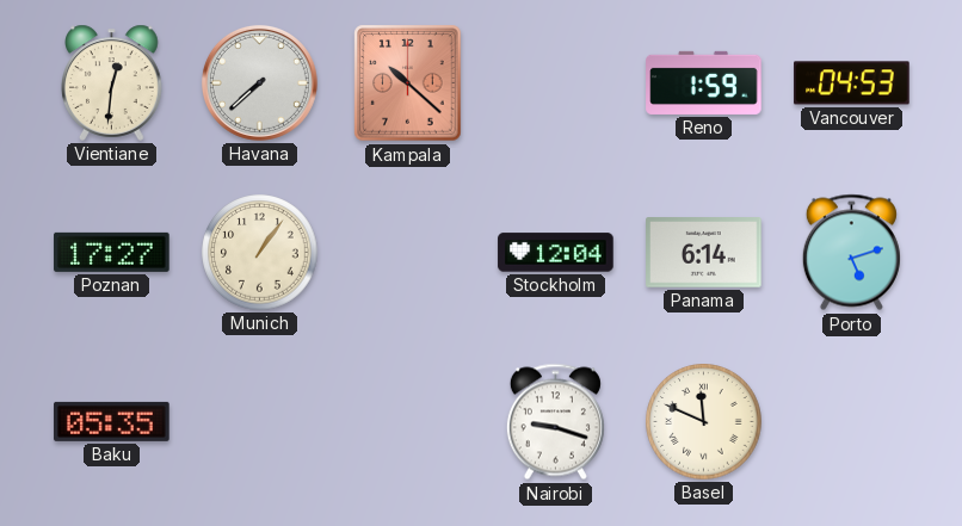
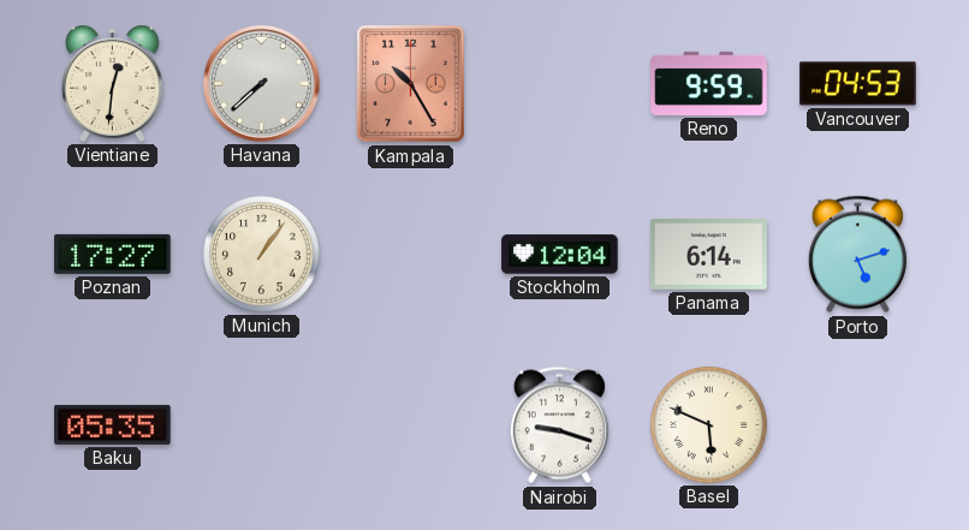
Kampala: 10:22 -> 10:25
Reno: 1:59 -> 9:59
Basel: 11:49 -> 5:49
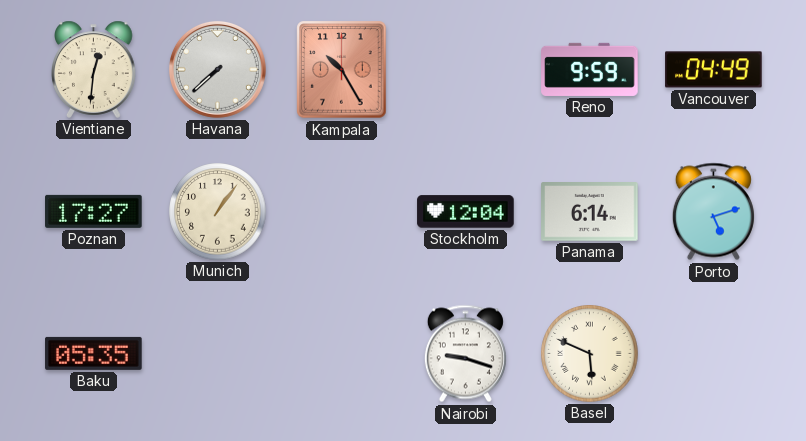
Vancouver: 04:53 -> 04:49
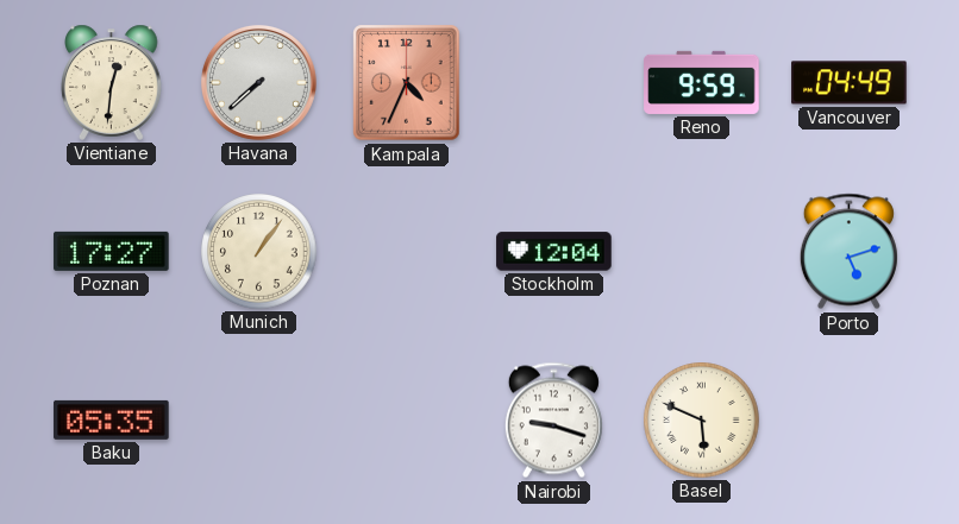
Kampala: 10:25 -> 4:34
Panama: 6:14 -> none
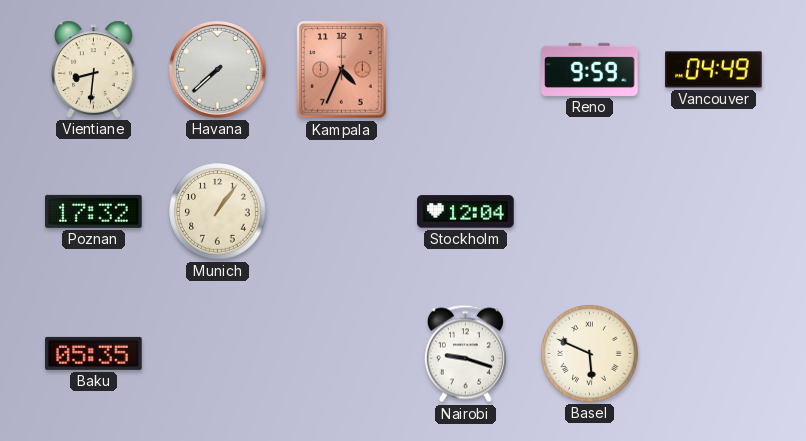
Vientiane: 12:31 -> 8:31
Poznan: 17:27 -> 17:32
Porto: 5:12 -> none
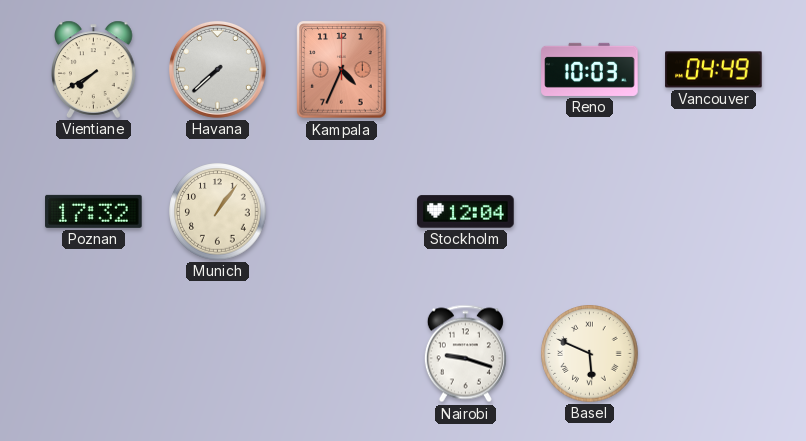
Vientiane: 8:31 -> 7:40
Reno: 9:59 -> 10:03
Baku: 05:35 -> none
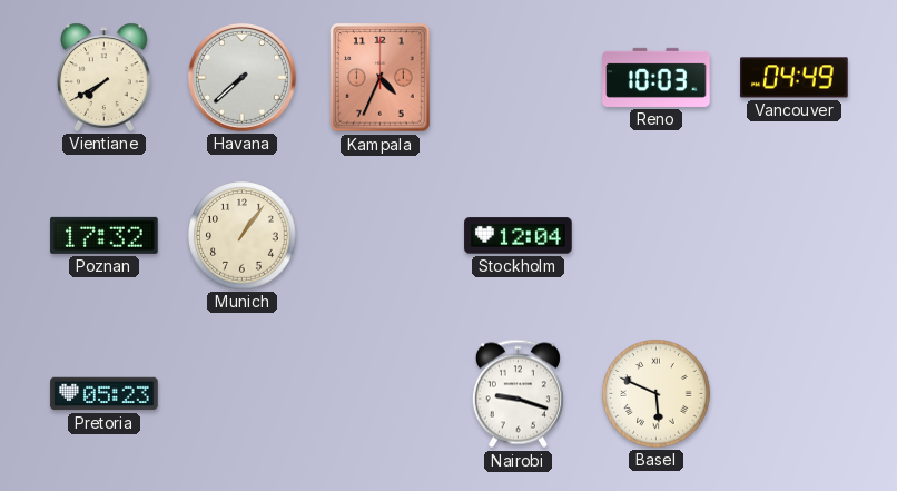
Pretoria: none -> 05:23
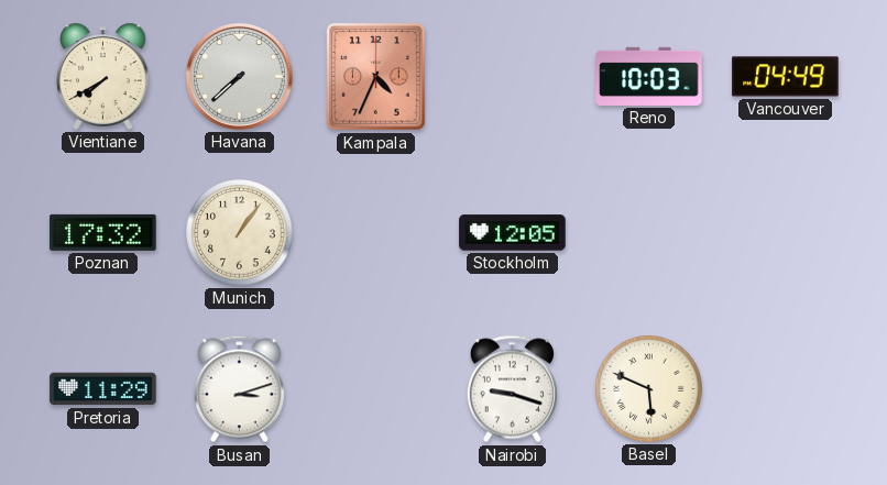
Stockholm: 12:04 -> 12:05
Pretoria: 05:23 -> 11:29
Busan: none -> 3:12
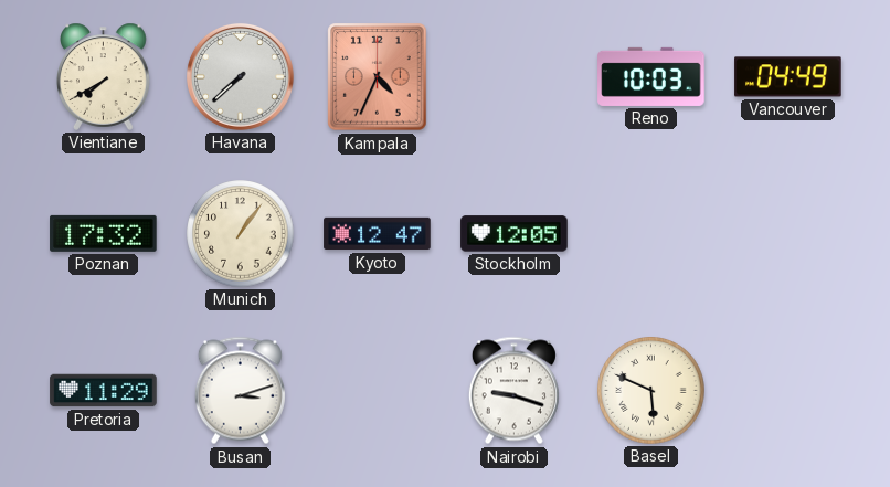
Kyoto: none -> 12:47
